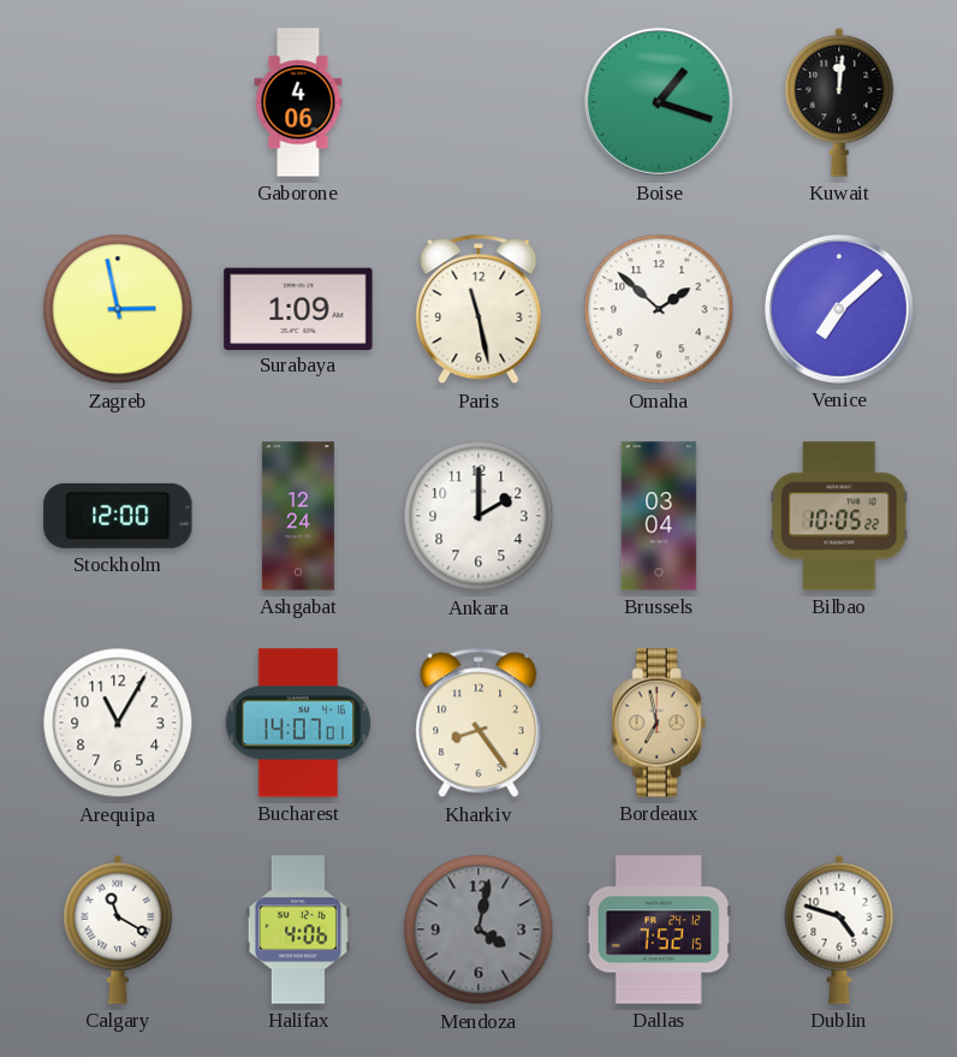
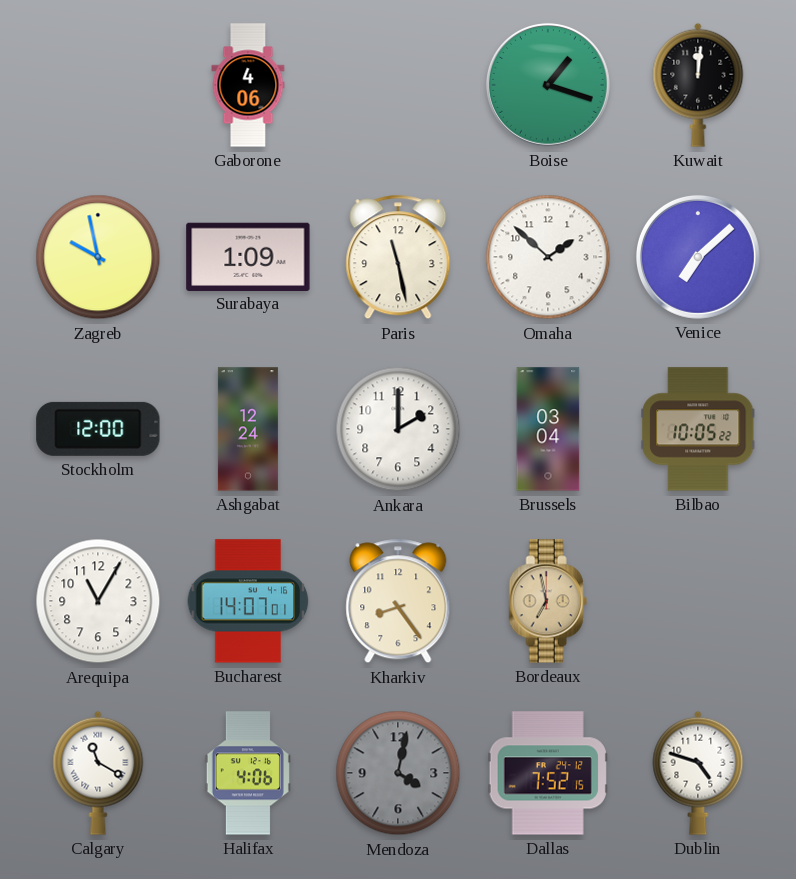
Zagreb: 2:58 -> 9:58
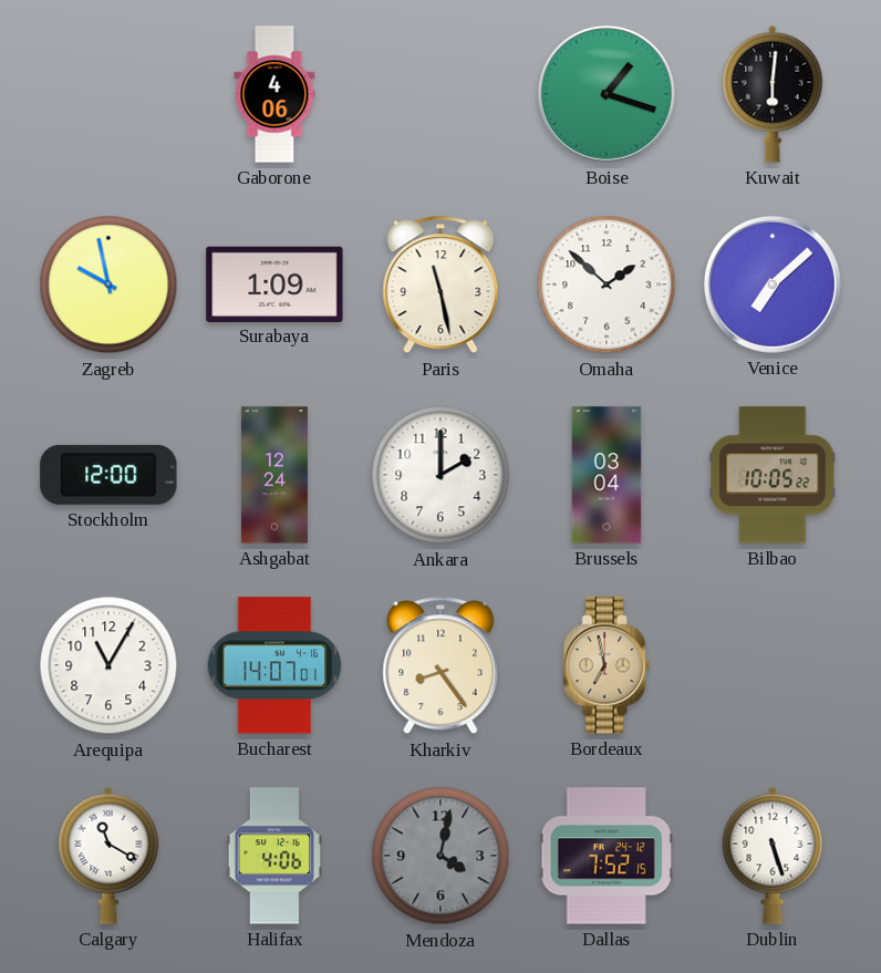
Kuwait: 12:01 -> 6:01
Dublin: 4:48 -> 5:27
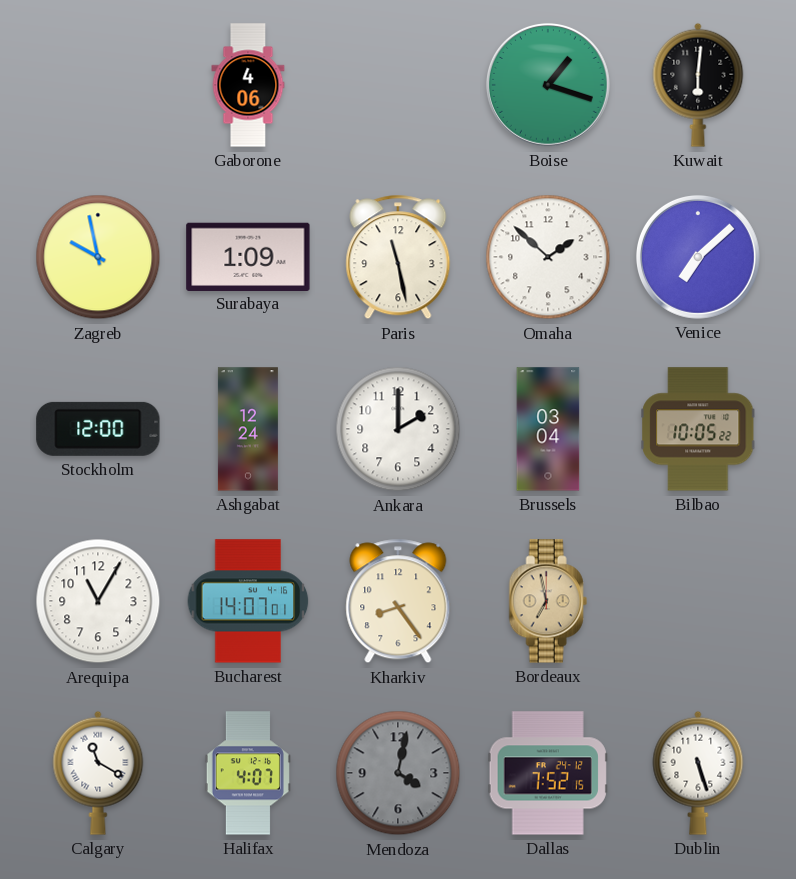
Halifax: 4:06 -> 4:07
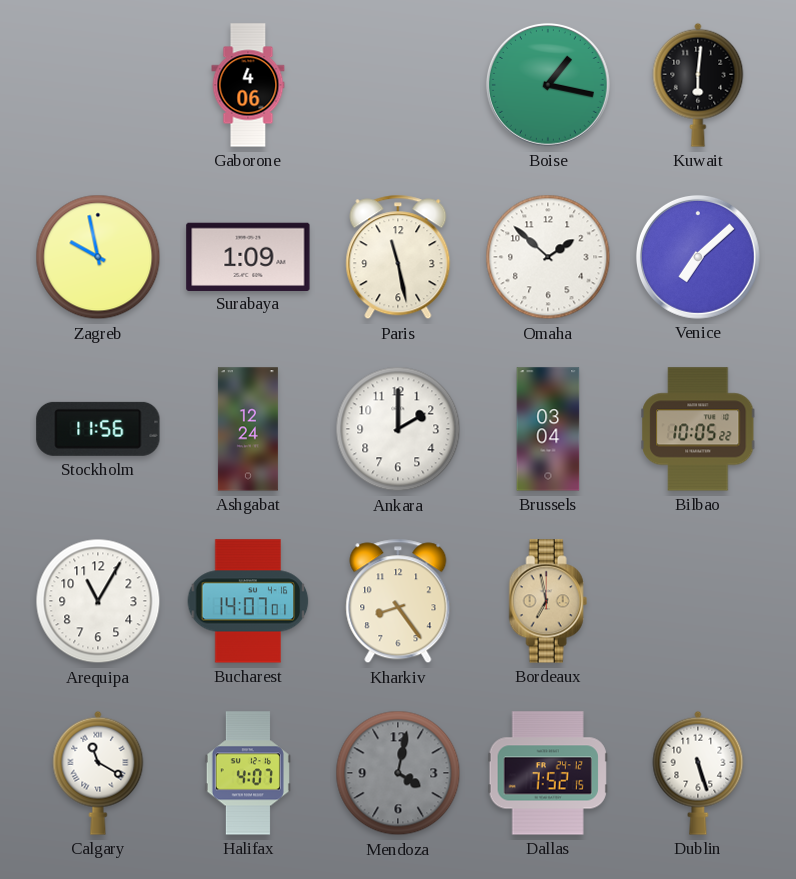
Boise: 1:18 -> 1:17
Stockholm: 12:00 -> 11:56
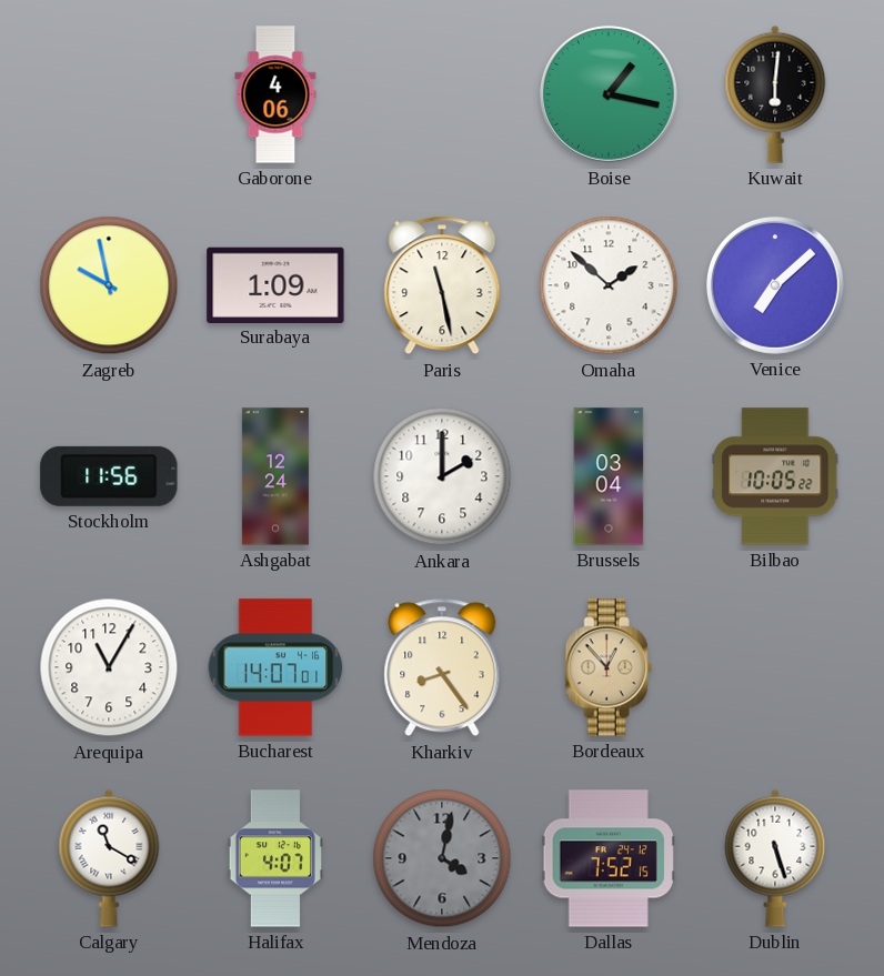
Bordeaux: 6:58 -> 12:53
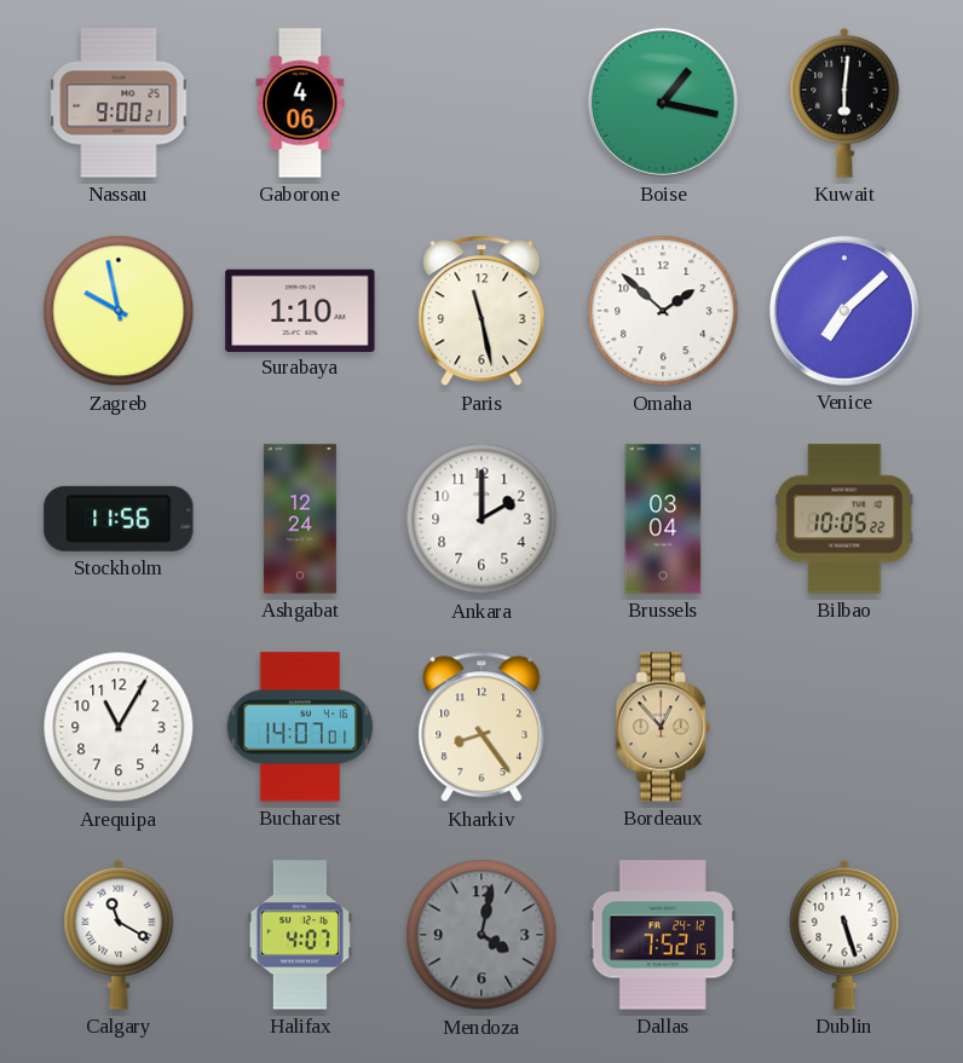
Nassau: none -> 9:00
Surabaya: 1:09 -> 1:10
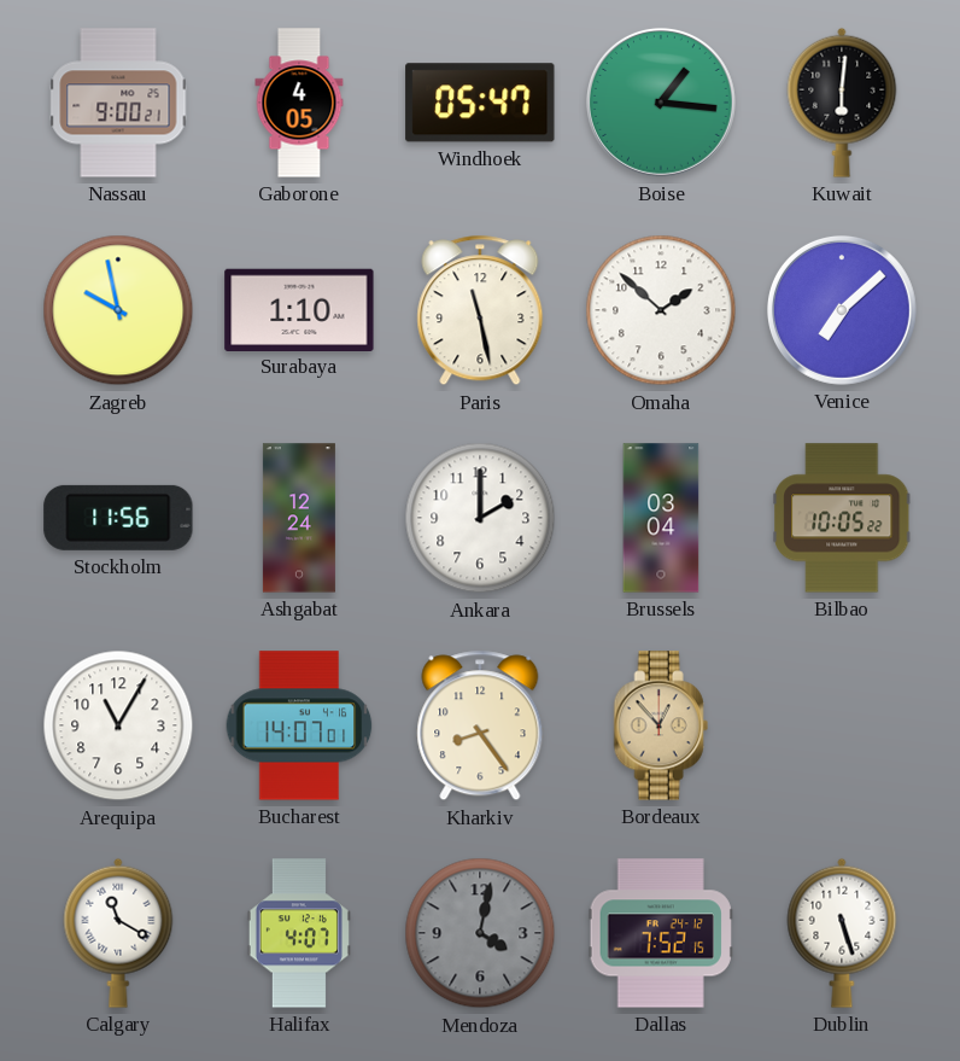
Gaborone: 4:06 -> 4:05
Windhoek: none -> 05:47
Boise: 1:17 -> 1:16
